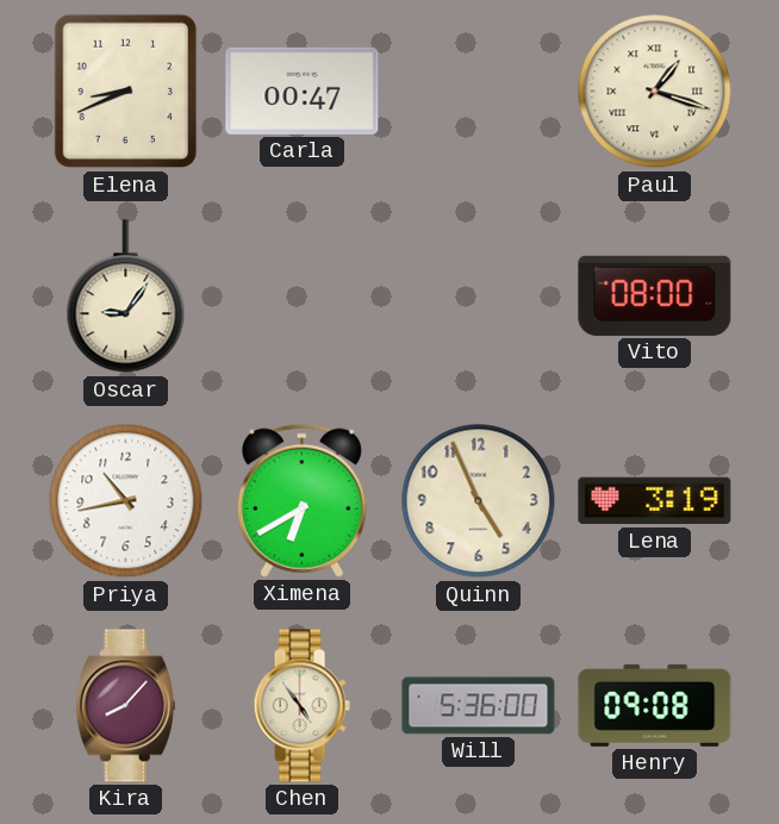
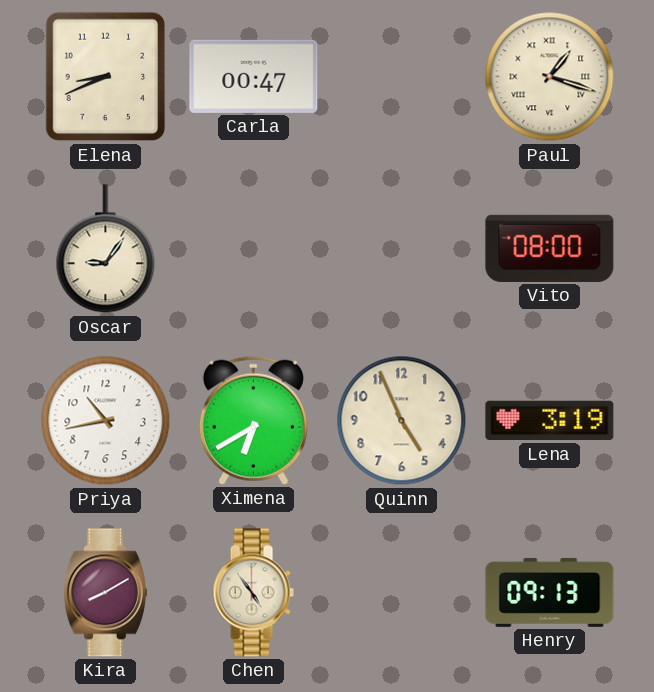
Kira: 8:07 -> 8:10
Will: 5:36 -> none
Henry: 09:08 -> 09:13
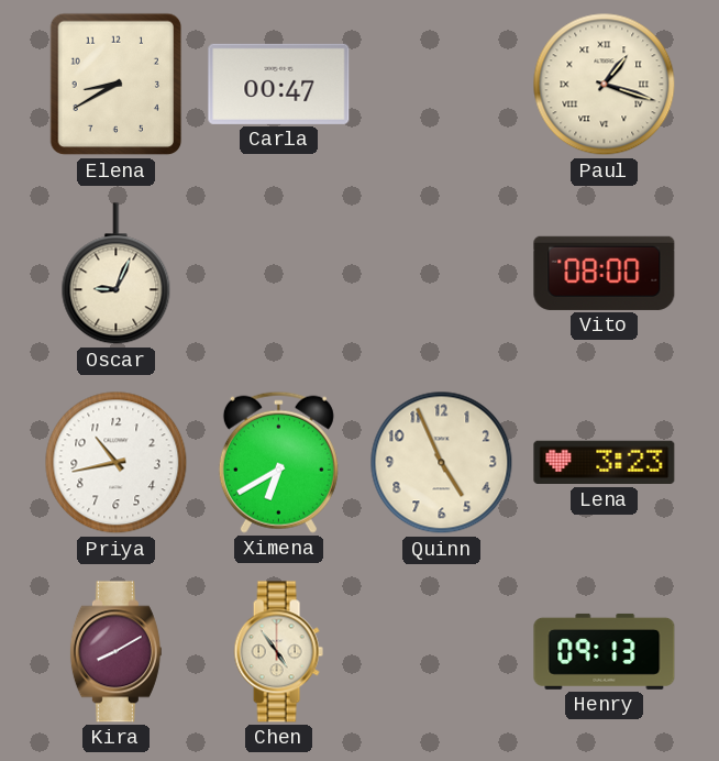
Elena: 8:41 -> 8:40
Oscar: 9:06 -> 9:04
Lena: 3:19 -> 3:23
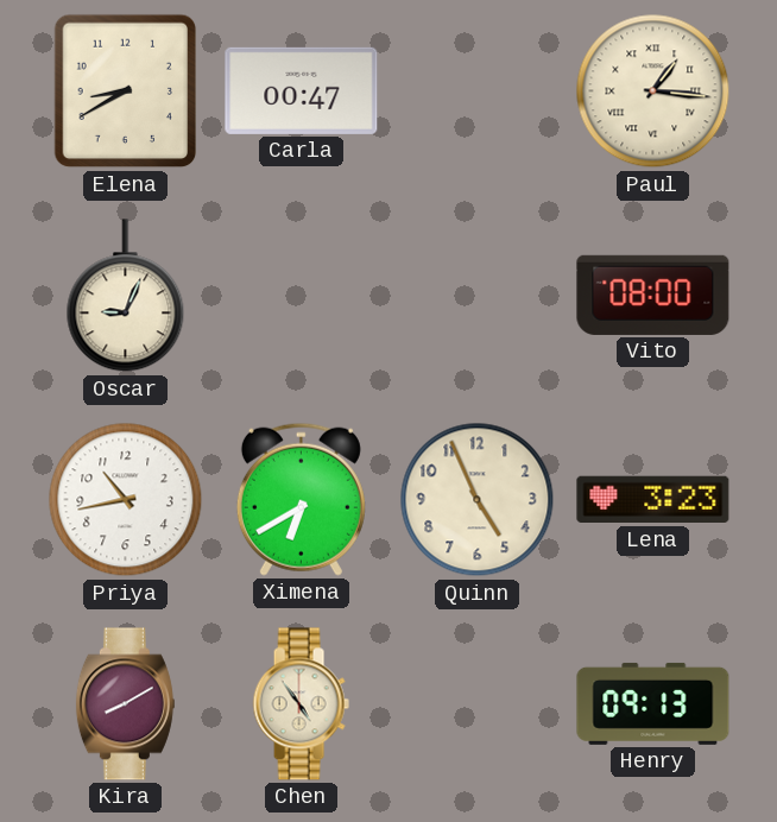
Paul: 1:18 -> 1:16
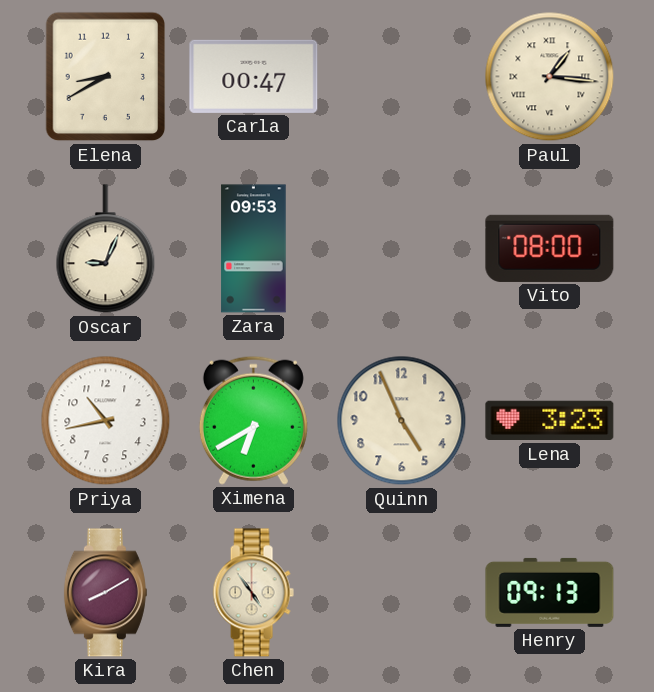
Zara: none -> 09:53
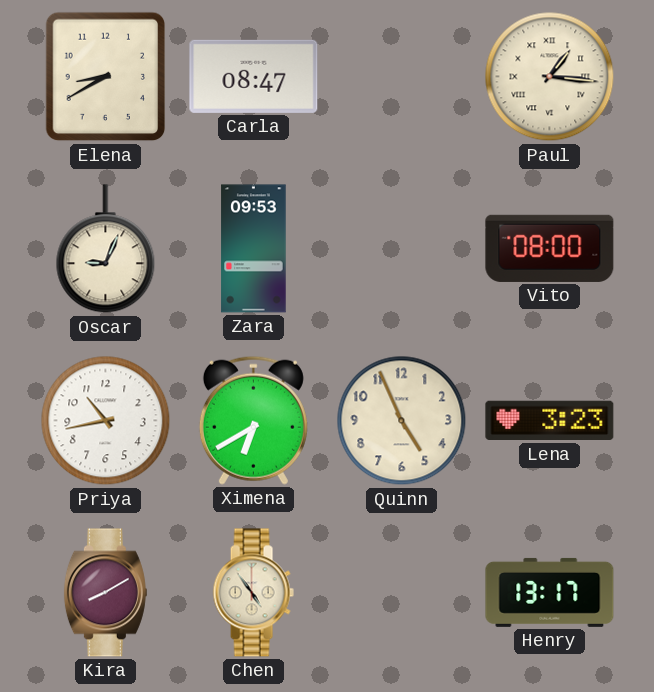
Carla: 00:47 -> 08:47
Henry: 09:13 -> 13:17
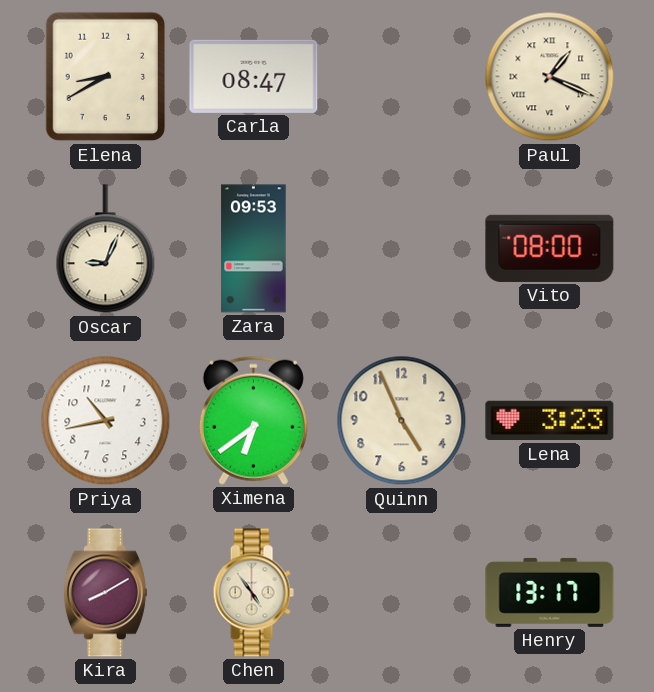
Paul: 1:16 -> 1:19
Ximena: 6:40 -> 6:39
